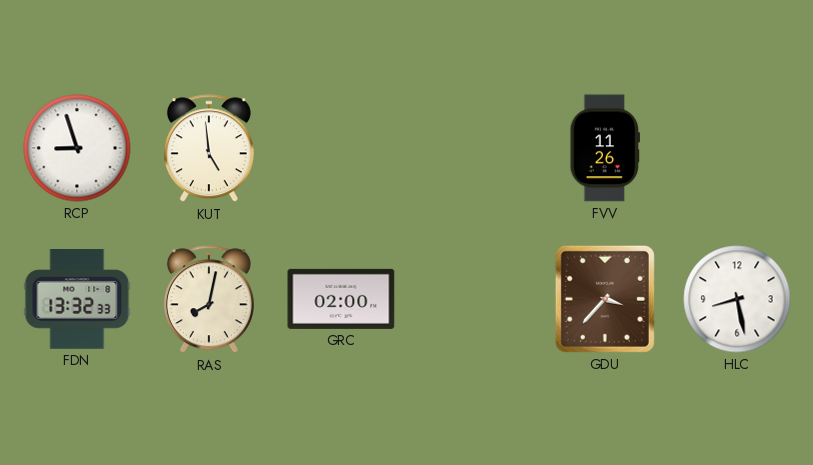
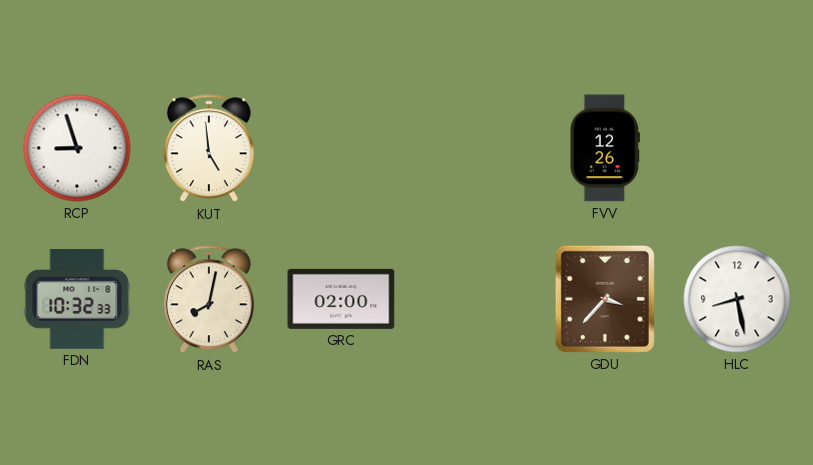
FVV: 11:26 -> 12:26
FDN: 13:32 -> 10:32
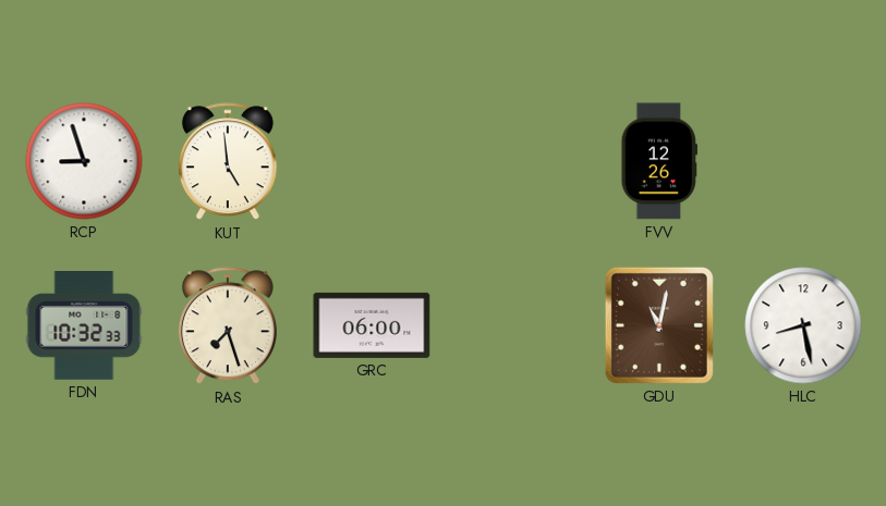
RAS: 8:02 -> 7:27
GRC: 02:00 -> 06:00
GDU: 3:37 -> 11:02
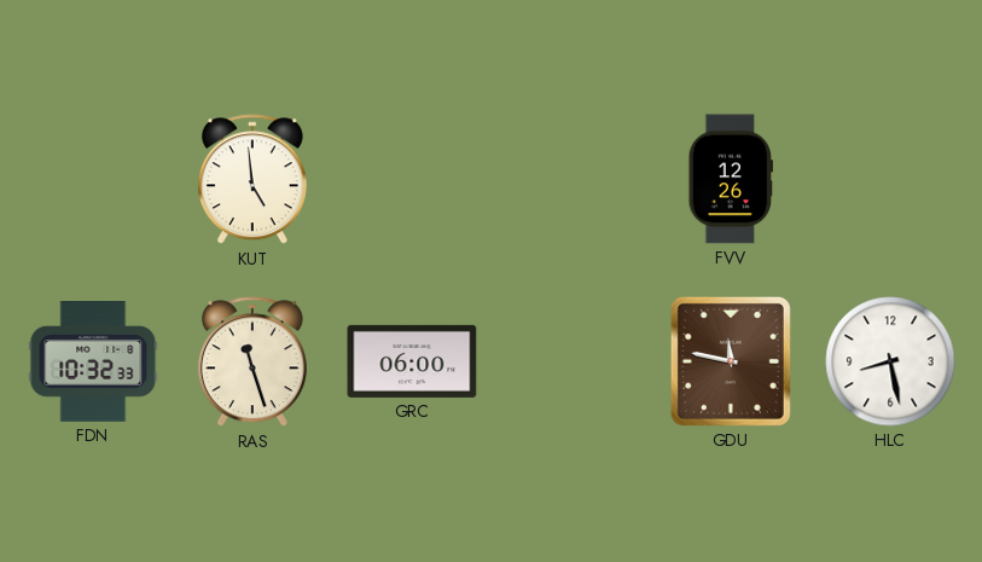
RCP: 8:57 -> none
RAS: 7:27 -> 11:27
GDU: 11:02 -> 11:47
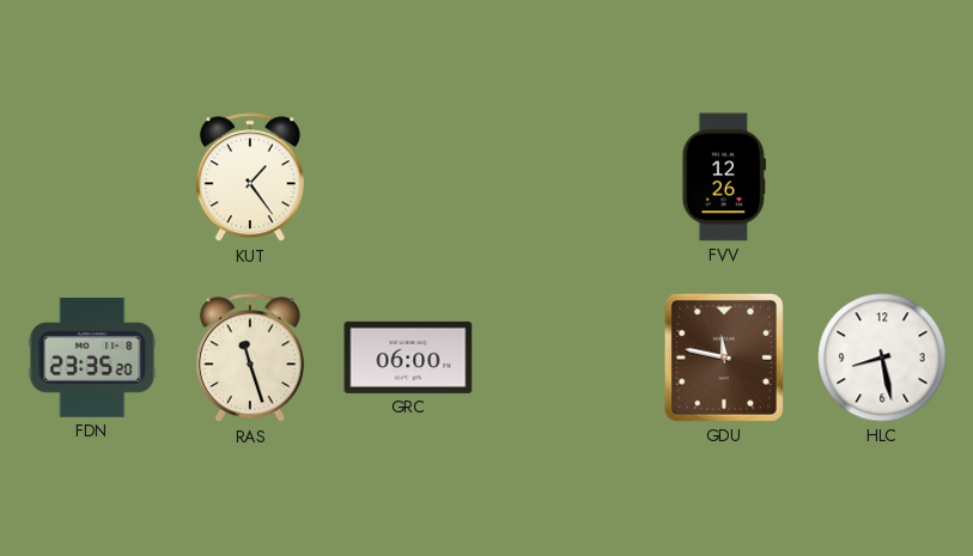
KUT: 4:59 -> 1:24
FDN: 10:32 -> 23:35
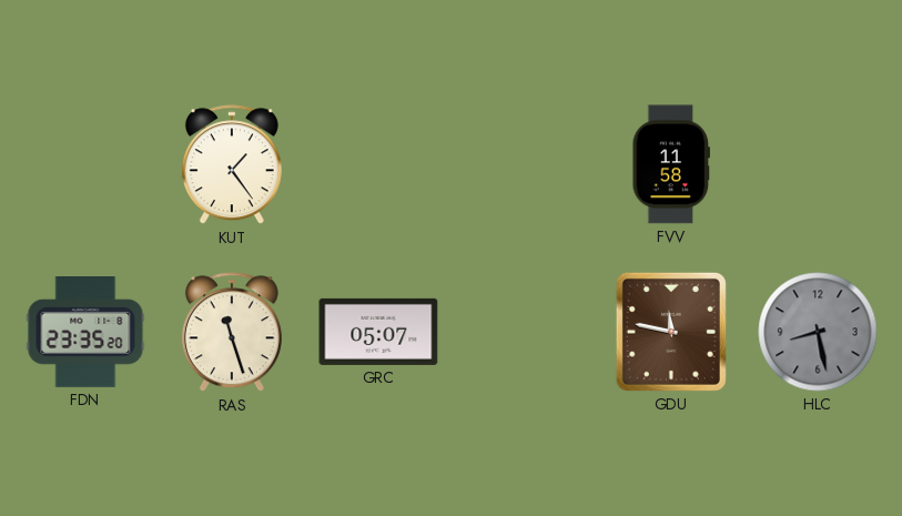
FVV: 12:26 -> 11:58
GRC: 06:00 -> 05:07
HLC dial: white -> grey
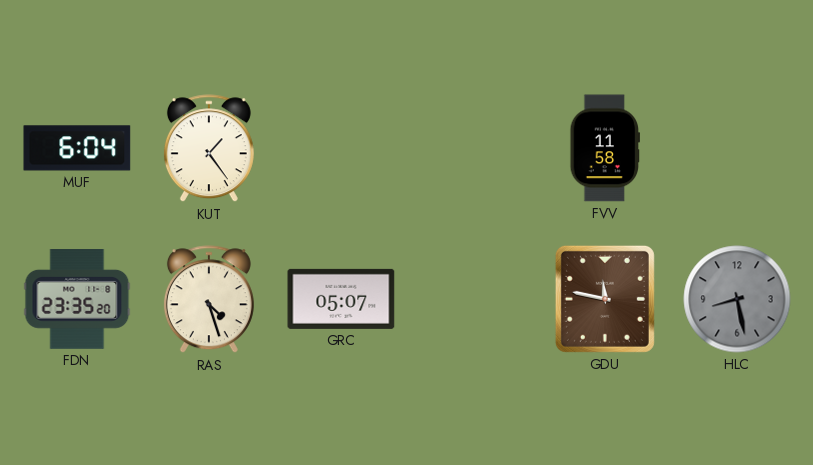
MUF: none -> 6:04
RAS: 11:27 -> 4:27
